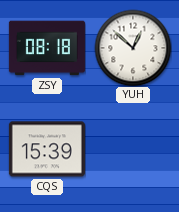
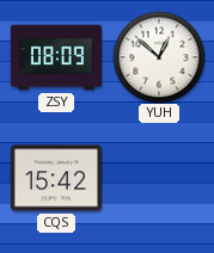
ZSY: 08:18 -> 08:09
CQS: 15:39 -> 15:42
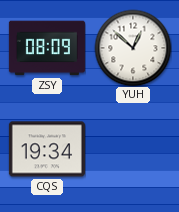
CQS: 15:42 -> 19:34
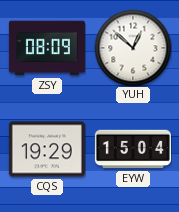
CQS: 19:34 -> 19:29
EYW: none -> 15:04
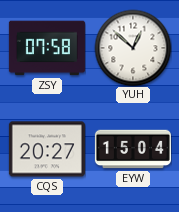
ZSY: 08:09 -> 07:58
CQS: 19:29 -> 20:27
